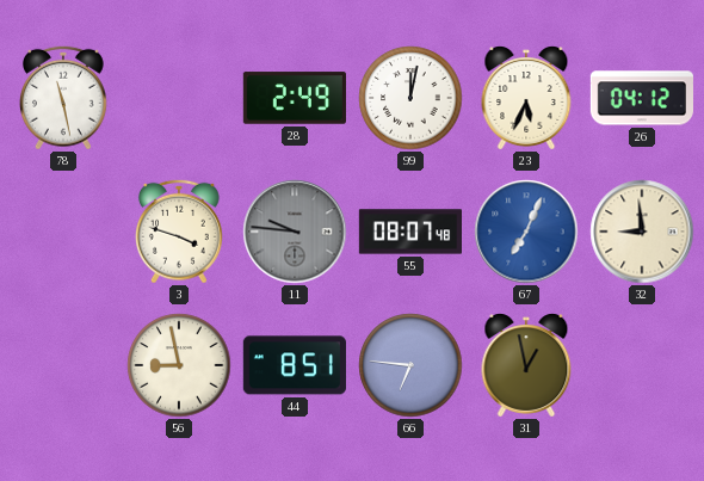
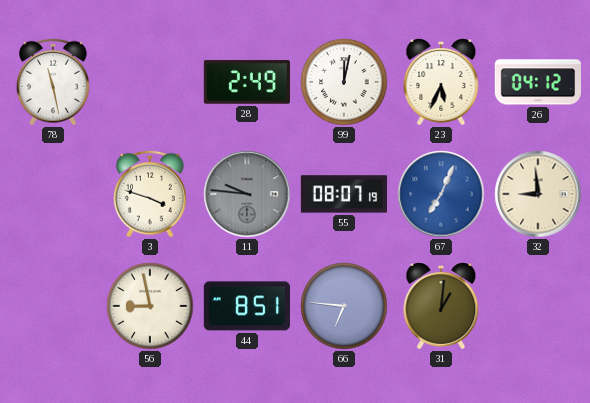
55: 08:07:48 -> 08:07:19
31: 12:58 -> 1:01
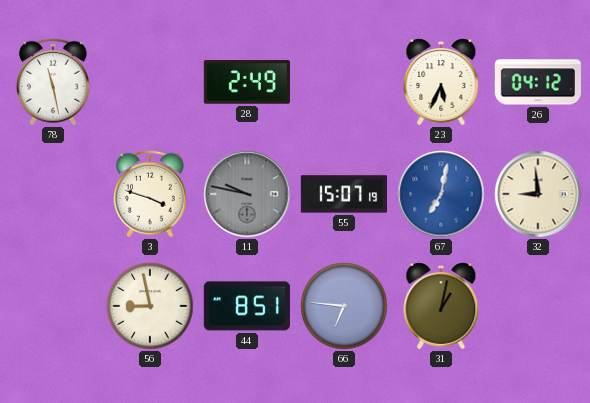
99: 12:02 -> none
11: 9:46 -> 9:47
55: 08:07 -> 15:07
67: 7:04 -> 7:02
31: 1:01 -> 1:02
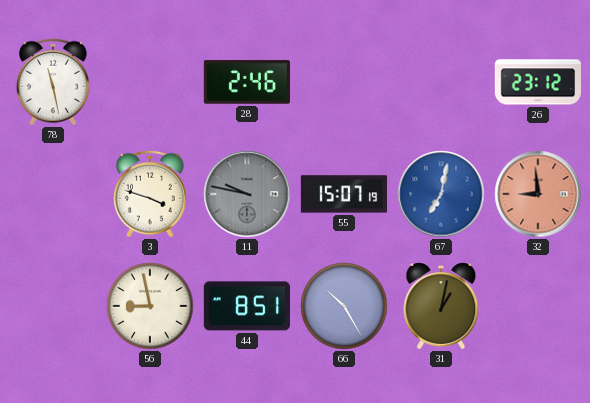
28: 2:49 -> 2:46
23: 5:34 -> none
26: 04:12 -> 23:12
32 dial: cream -> salmon
66: 6:46 -> 10:25
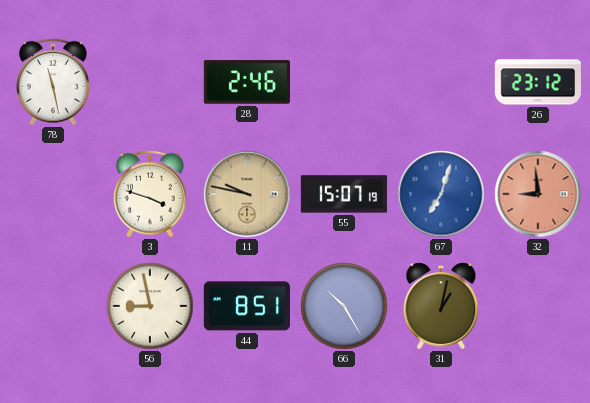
11 dial: grey -> champagne
67: 7:02 -> 7:03
